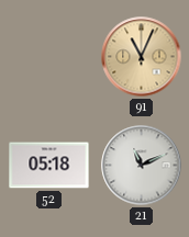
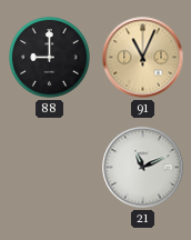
88: none -> 9:00
52: 05:18 -> none
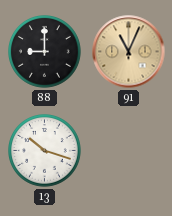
13: none -> 10:18
21: 11:11 -> none
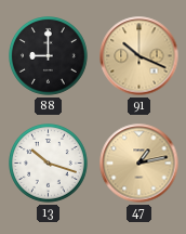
91: 11:04 -> 10:19
47: none -> 1:13
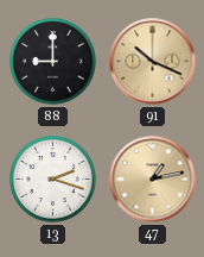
13: 10:18 -> 2:18
